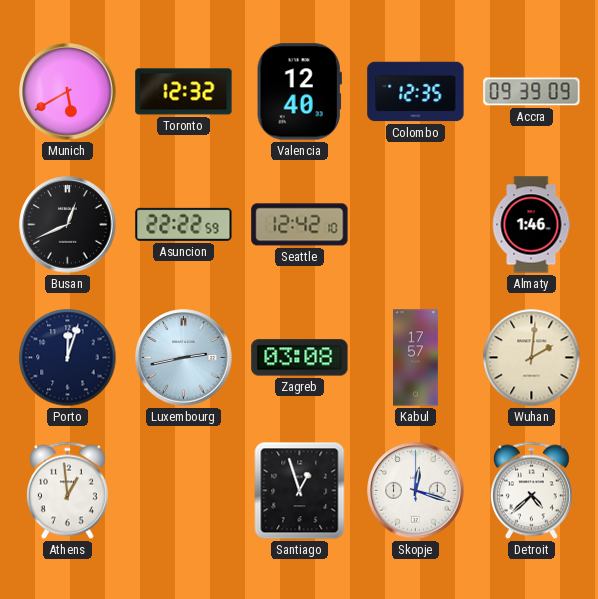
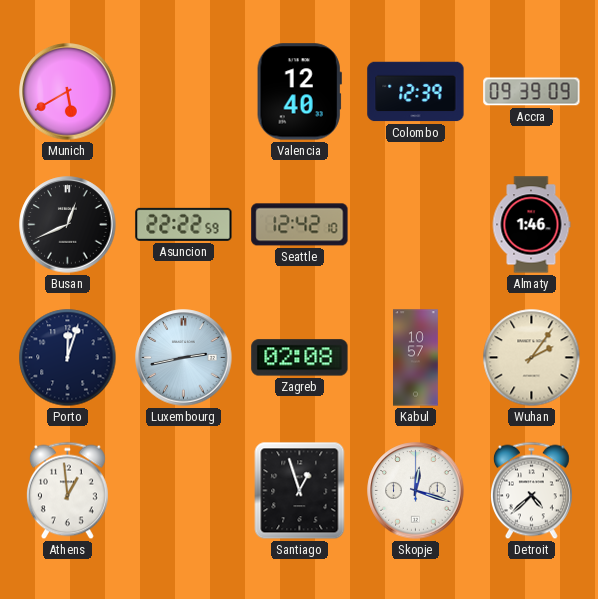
Toronto: 12:32 -> none
Colombo: 12:35 -> 12:39
Zagreb: 03:08 -> 02:08
Kabul: 17:57 -> 10:57
Wuhan: 2:01 -> 2:06
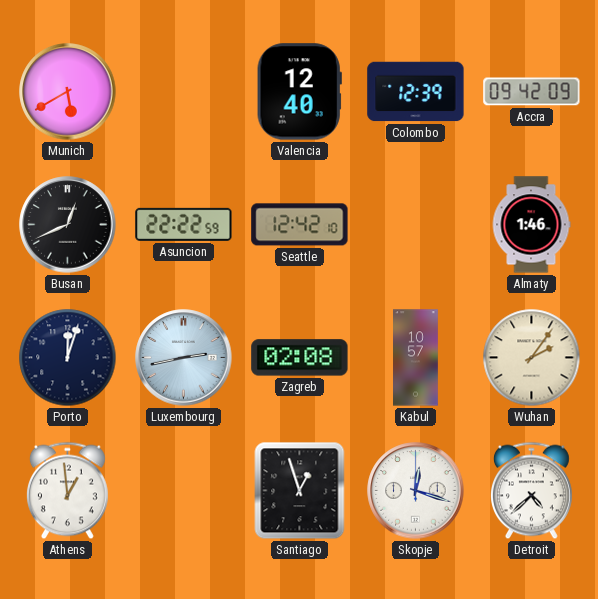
Accra: 09:39 -> 09:42
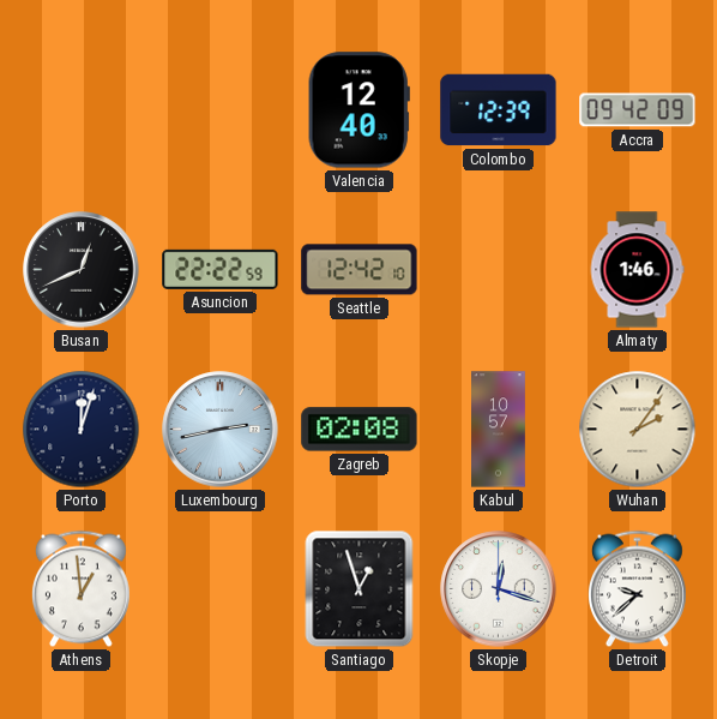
Munich: 5:40 -> none
Detroit: 4:38 -> 9:38
